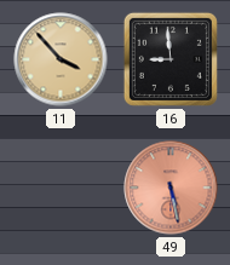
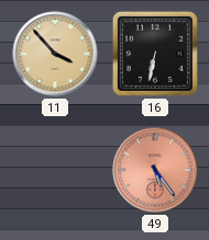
16: 8:59 -> 6:32
49: 5:28 -> 5:24
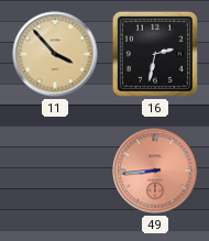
16: 6:32 -> 2:32
49: 5:24 -> 8:44
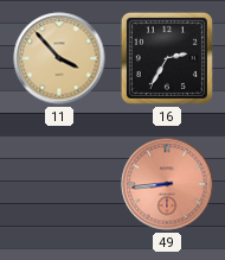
16: 2:32 -> 2:35
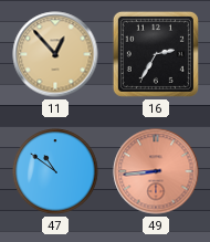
11: 3:53 -> 12:53
47: none -> 10:51
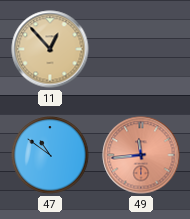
16: 2:35 -> none
49: 8:44 -> 11:44
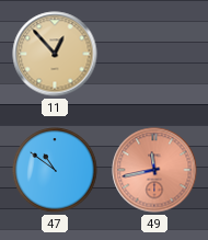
49: 11:44 -> 11:43
